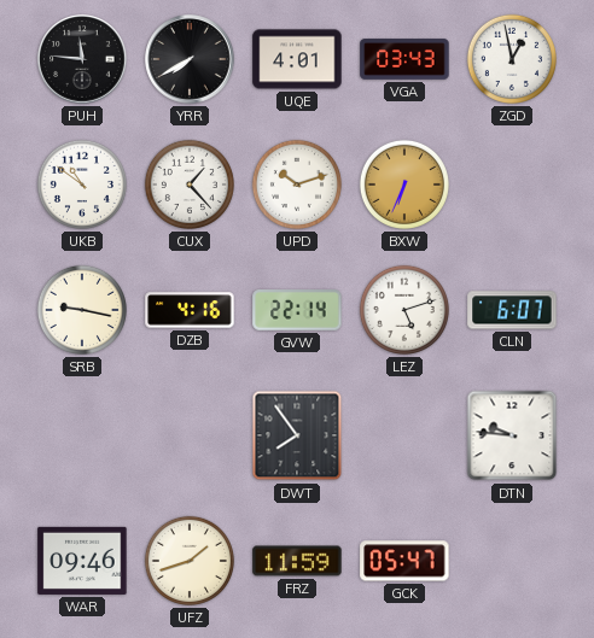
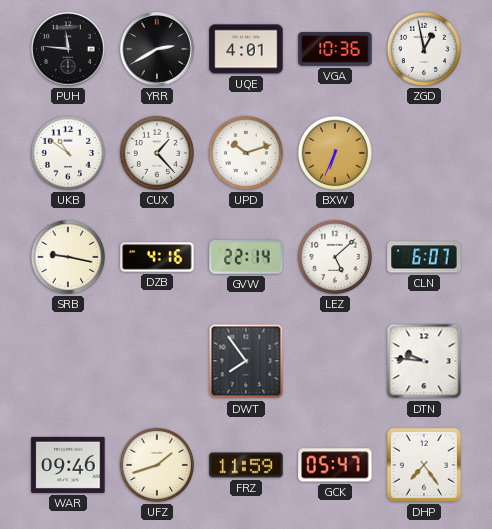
YRR: 7:40 -> 2:40
VGA: 03:43 -> 10:36
LEZ: 5:12 -> 5:08
DHP: none -> 7:24
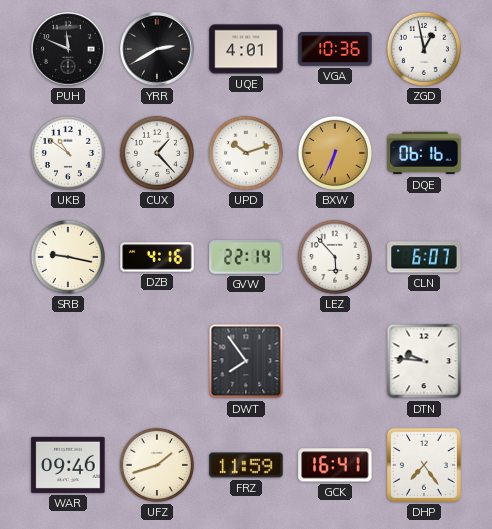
PUH: 11:46 -> 11:49
DQE: none -> 06:16
LEZ: 5:08 -> 5:53
GCK: 05:47 -> 16:41
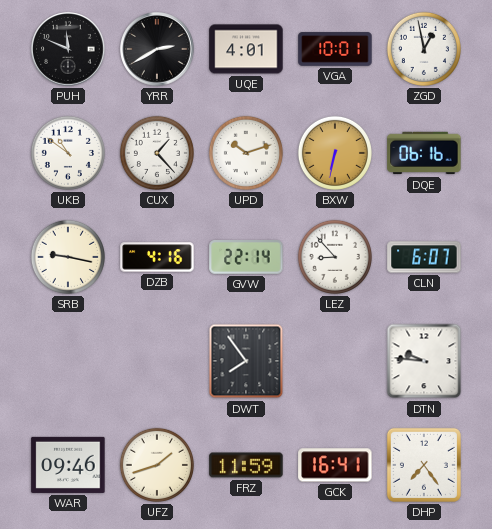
VGA: 10:36 -> 10:01
BXW: 6:34 -> 6:32
LEZ: 5:53 -> 8:53
